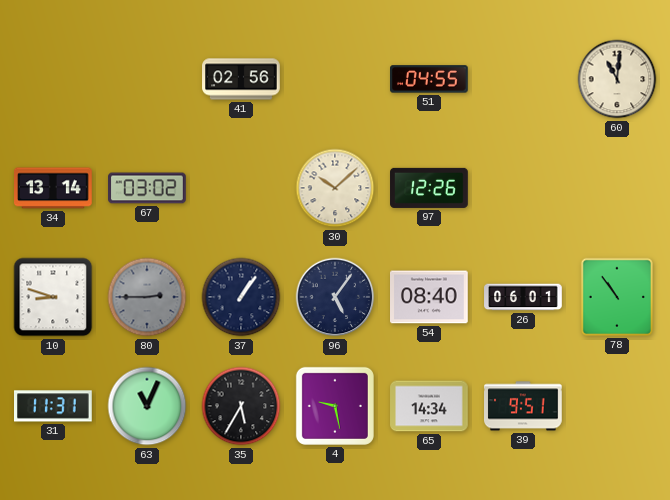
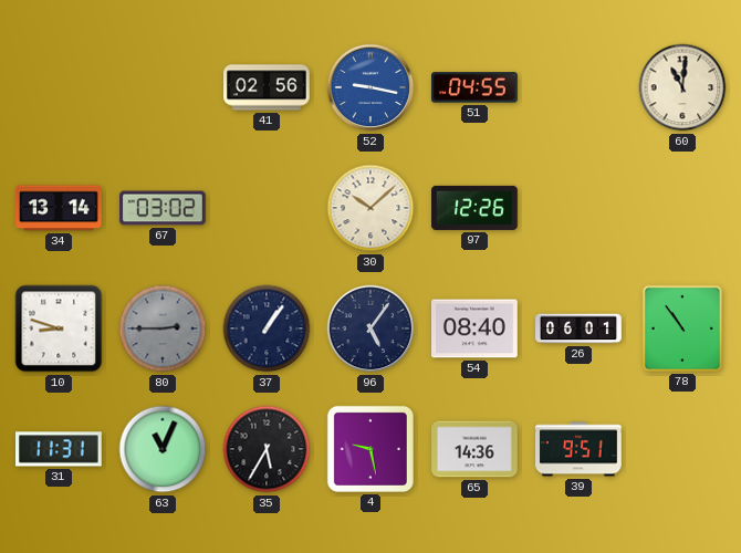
52: none -> 9:17
65: 14:34 -> 14:36
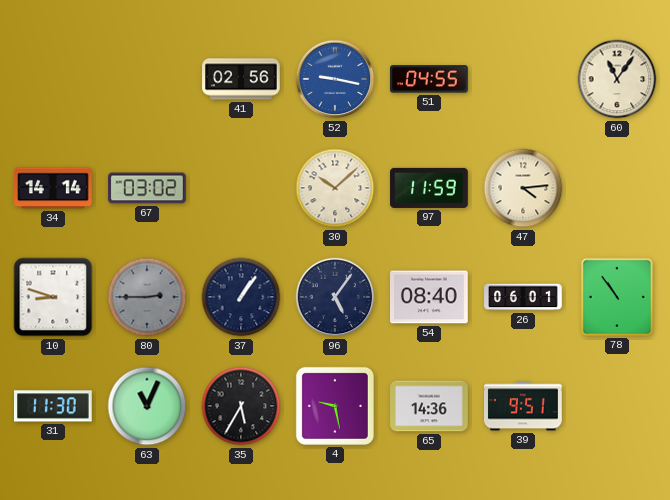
60: 11:01 -> 11:06
34: 13:14 -> 14:14
97: 12:26 -> 11:59
47: none -> 4:14
31: 11:31 -> 11:30
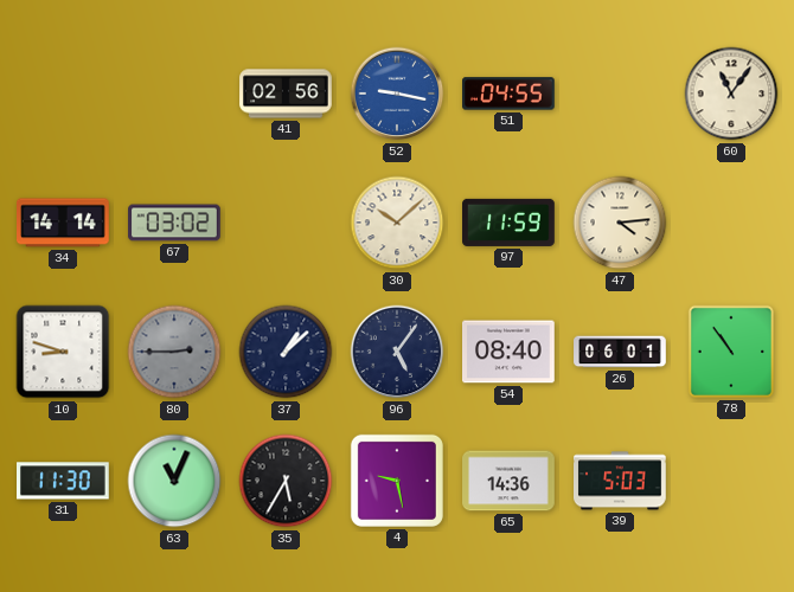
37: 1:06 -> 1:08
39: 9:51 -> 5:03
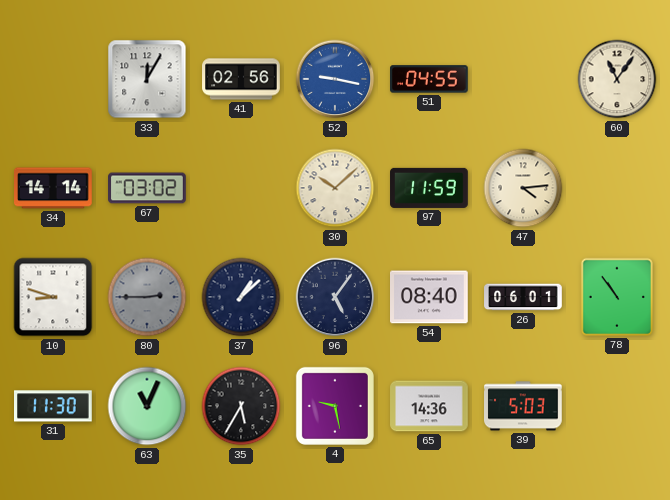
33: none -> 12:05
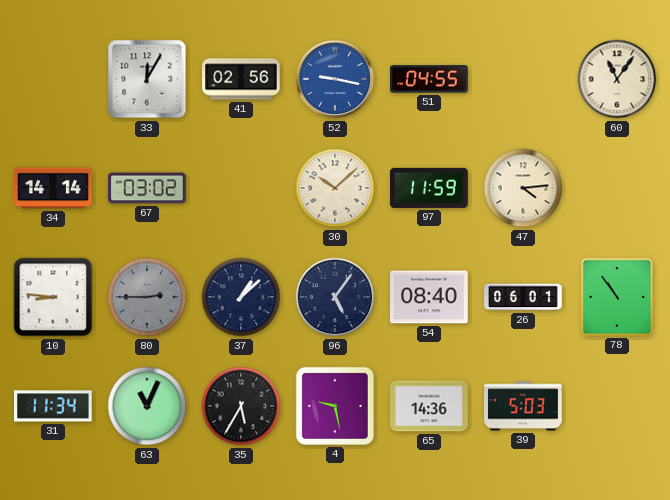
10: 8:48 -> 8:46
31: 11:30 -> 11:34
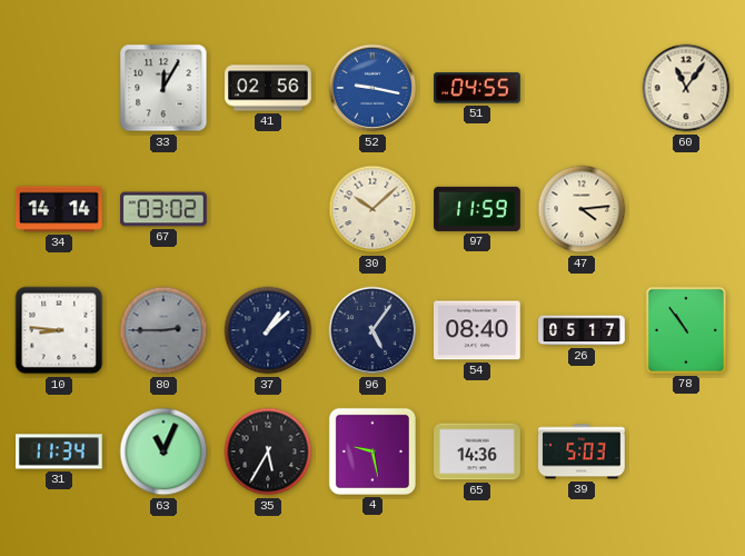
26: 06:01 -> 05:17
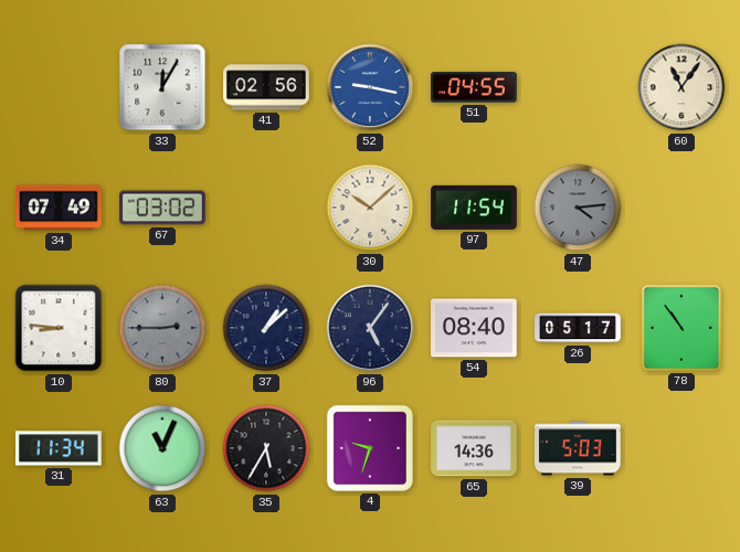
34: 14:14 -> 07:49
97: 11:59 -> 11:54
47 dial: cream -> grey
4: 9:28 -> 9:33
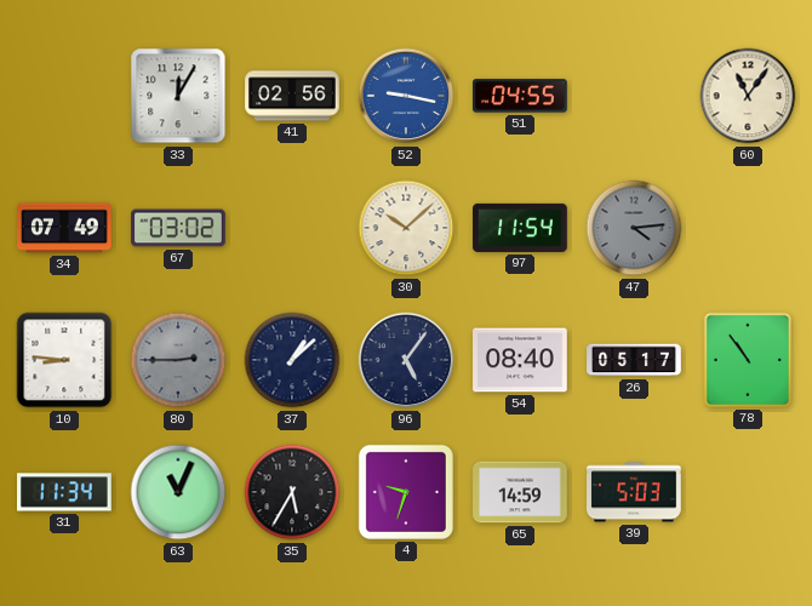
65: 14:36 -> 14:59
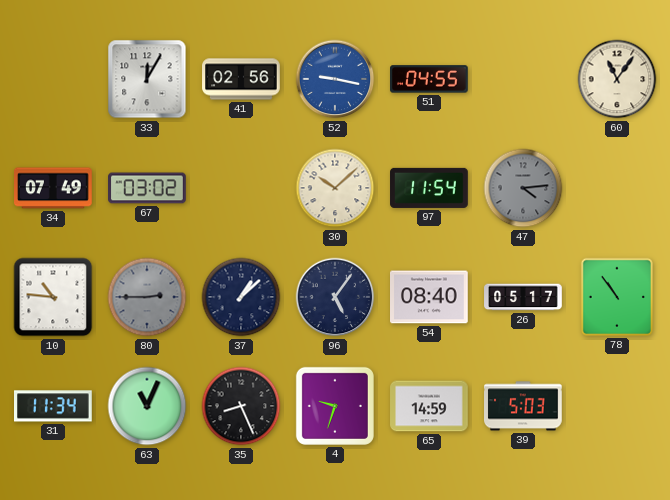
10: 8:46 -> 10:46
35: 5:35 -> 8:26
